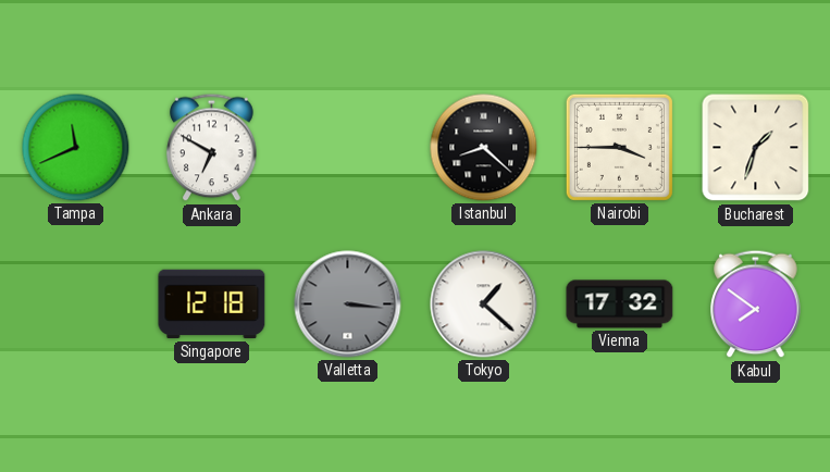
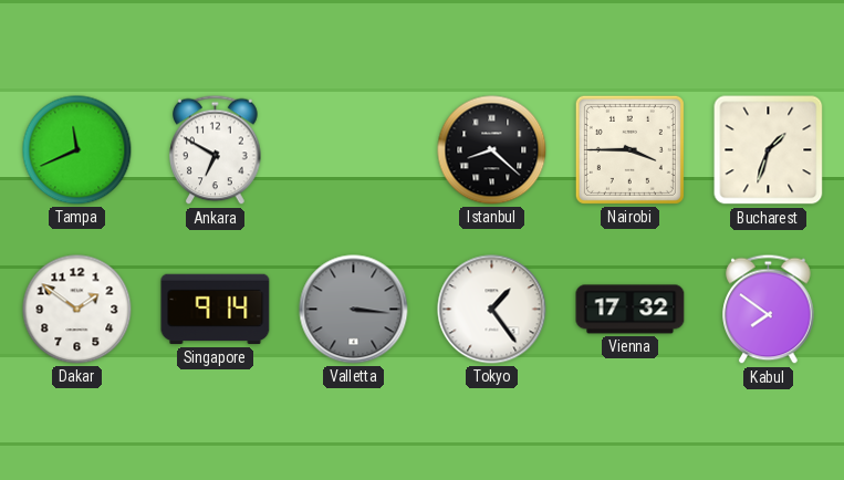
Dakar: none -> 1:51
Singapore: 12:18 -> 9:14
Tokyo: 1:22 -> 1:24
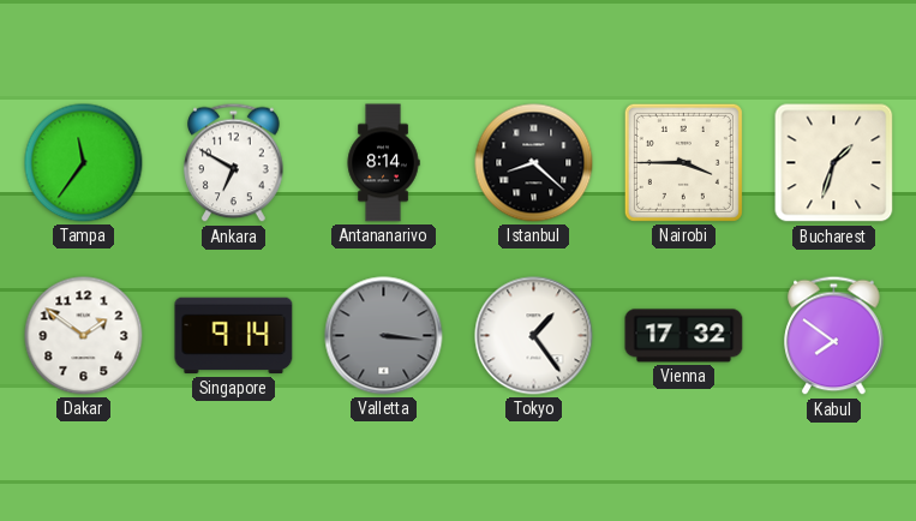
Tampa: 11:41 -> 11:36
Antananarivo: none -> 8:14
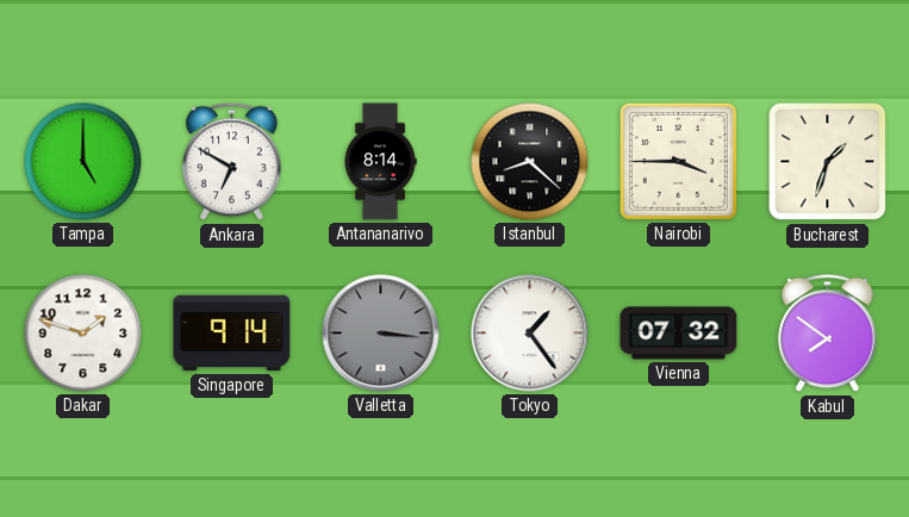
Tampa: 11:36 -> 5:00
Dakar: 1:51 -> 1:48
Vienna: 17:32 -> 07:32
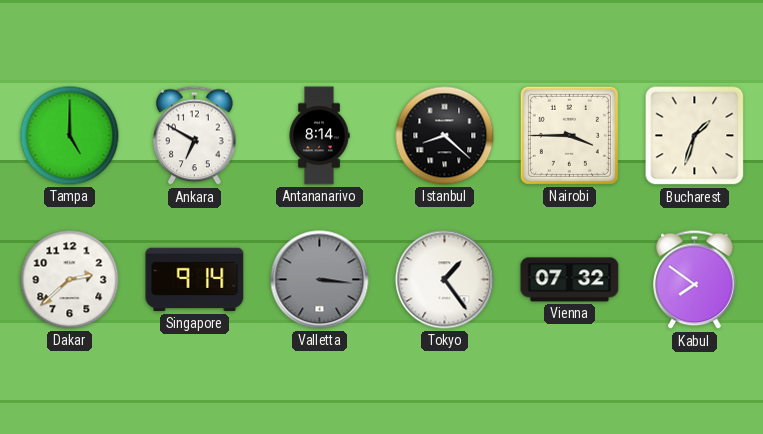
Dakar: 1:48 -> 2:38
